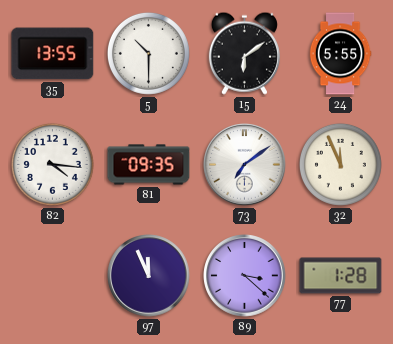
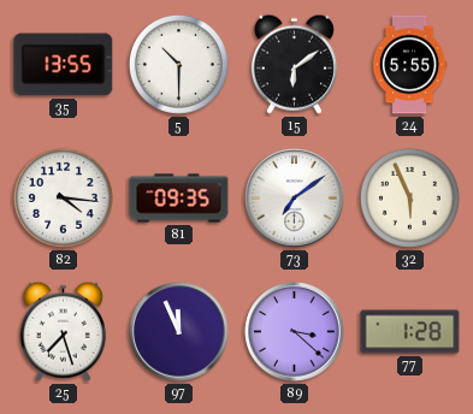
32: 11:56 -> 5:56
25: none -> 7:27
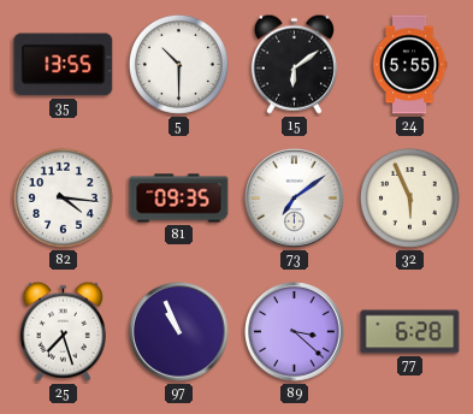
97: 11:56 -> 10:56
77: 1:28 -> 6:28
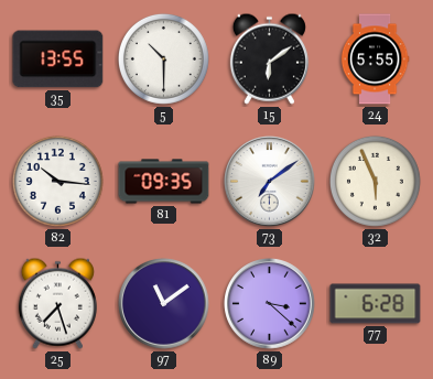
82: 4:16 -> 10:16
97: 10:56 -> 11:09
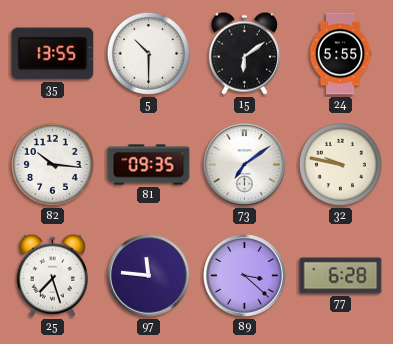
32: 5:56 -> 9:47
97: 11:09 -> 11:46
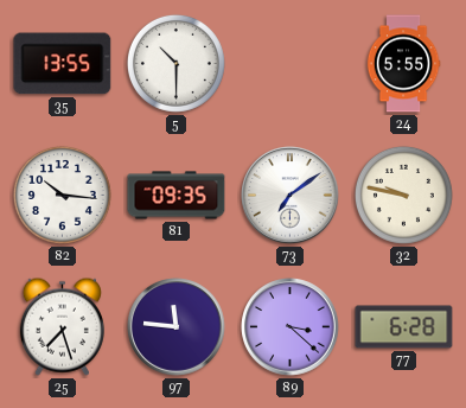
15: 6:09 -> none
